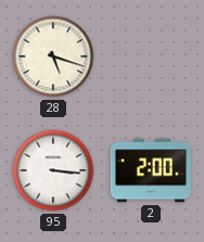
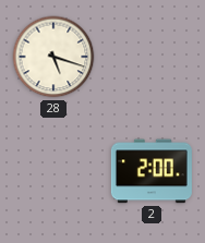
95: 3:16 -> none
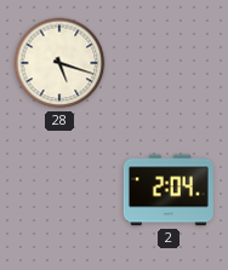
2: 2:00 -> 2:04
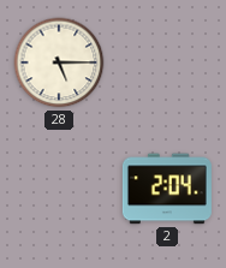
28: 5:18 -> 5:15
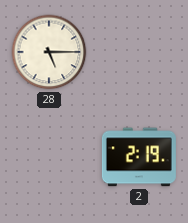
2: 2:04 -> 2:19
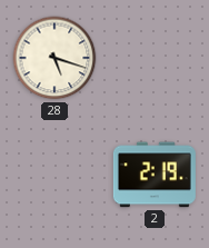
28: 5:15 -> 5:18
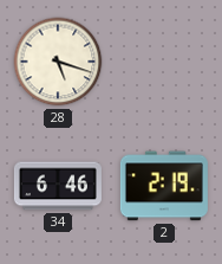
34: none -> 6:46
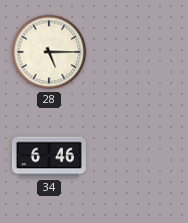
28: 5:18 -> 5:15
2: 2:19 -> none
